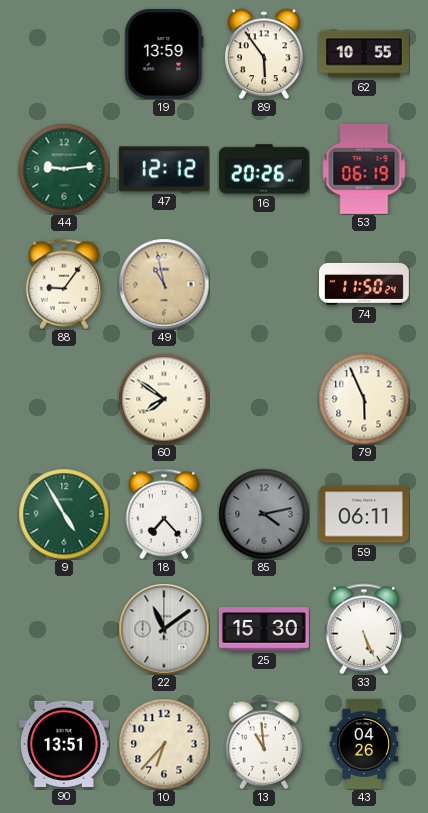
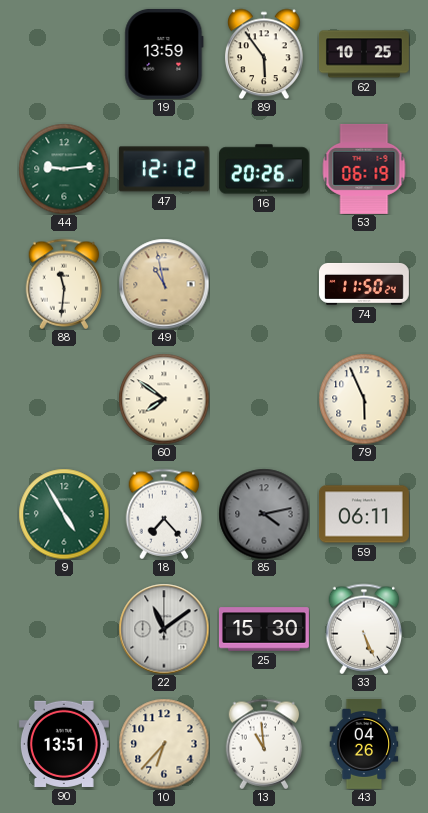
62: 10:55 -> 10:25
88: 9:06 -> 11:31
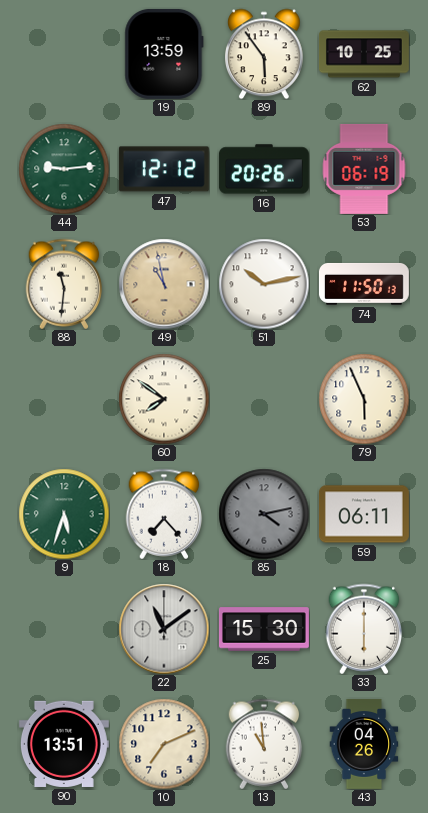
51: none -> 10:13
74: 11:50:24 -> 11:50:13
9: 4:55 -> 5:33
33: 5:26 -> 6:00
10: 6:37 -> 7:11
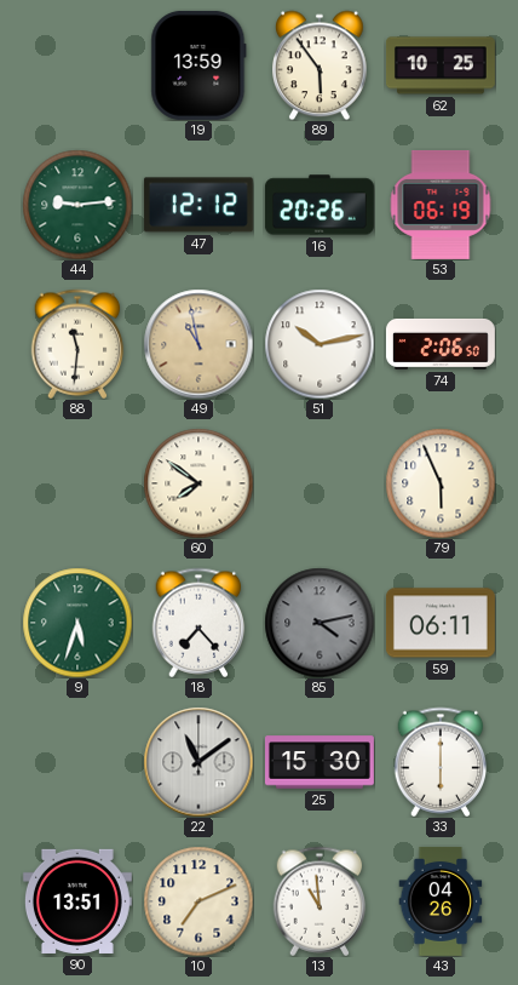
74: 11:50 -> 2:06
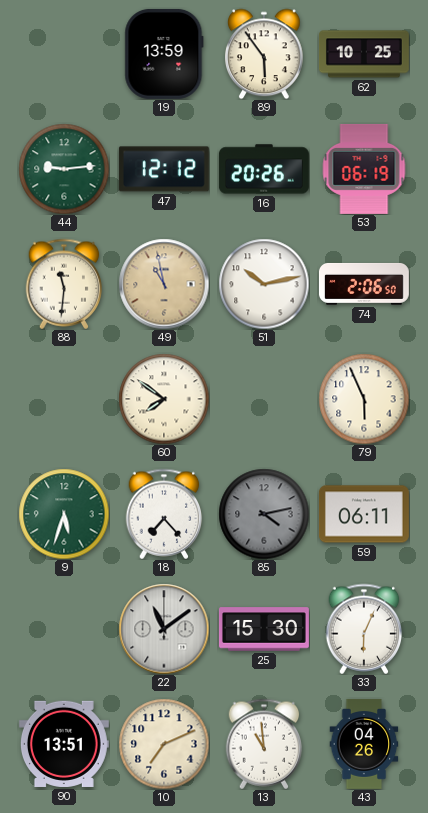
33: 6:00 -> 6:04
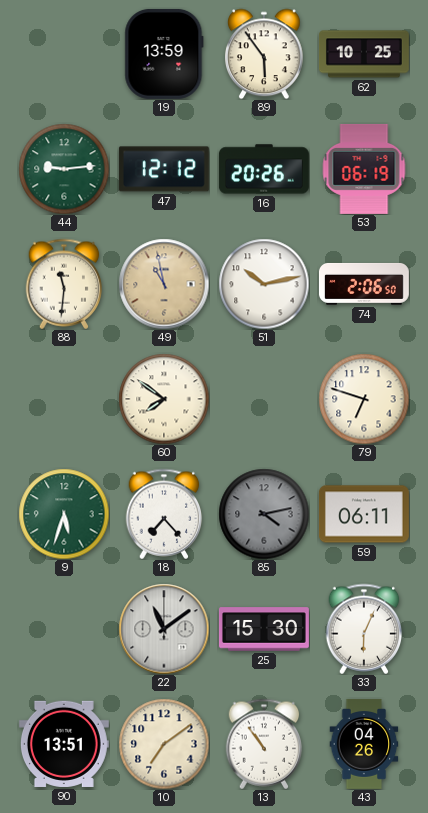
79: 5:56 -> 6:48
10: 7:11 -> 7:09
13: 10:59 -> 10:54
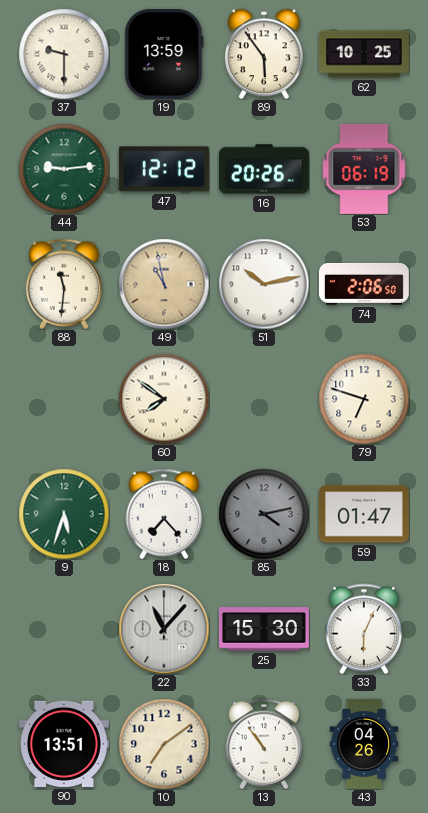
37: none -> 9:30
59: 06:11 -> 01:47
22: 11:09 -> 11:07
